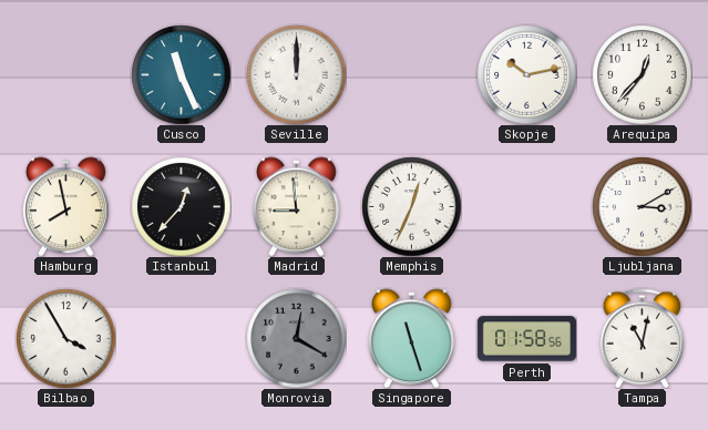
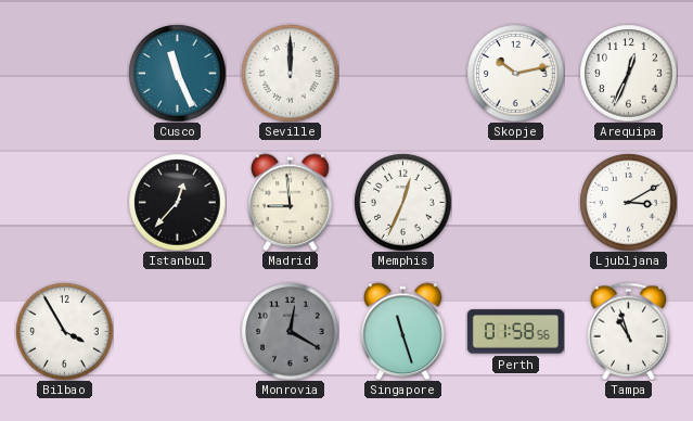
Arequipa: 12:37 -> 12:34
Hamburg: 7:58 -> none
Tampa: 11:02 -> 10:57
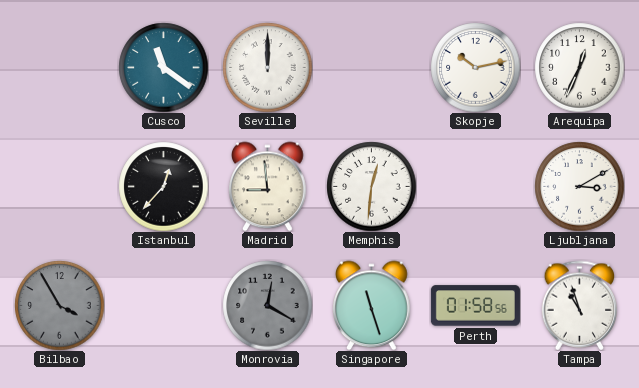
Cusco: 11:26 -> 11:21
Memphis: 12:34 -> 12:31
Bilbao dial: white -> grey
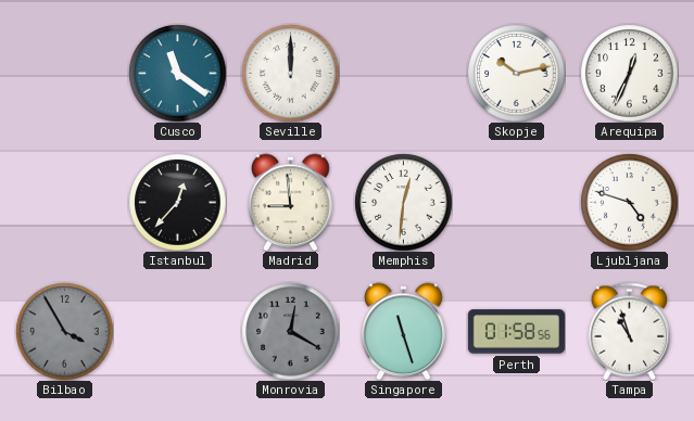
Ljubljana: 3:10 -> 4:48
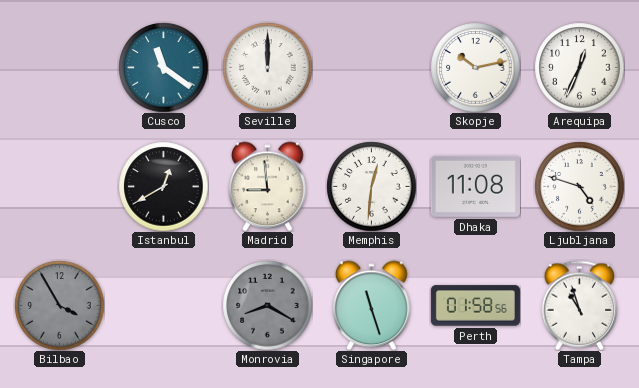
Istanbul: 12:37 -> 12:40
Dhaka: none -> 11:08
Monrovia: 12:20 -> 8:20
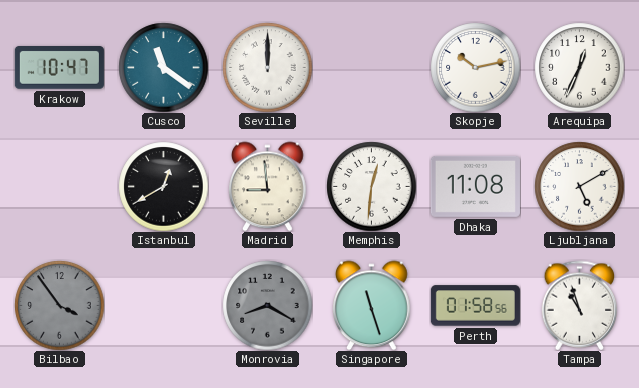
Krakow: none -> 10:47
Ljubljana: 4:48 -> 5:10
Bilbao: 3:55 -> 3:54
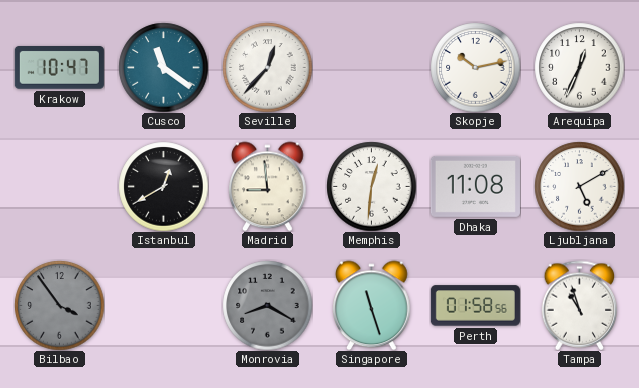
Seville: 12:00 -> 12:37
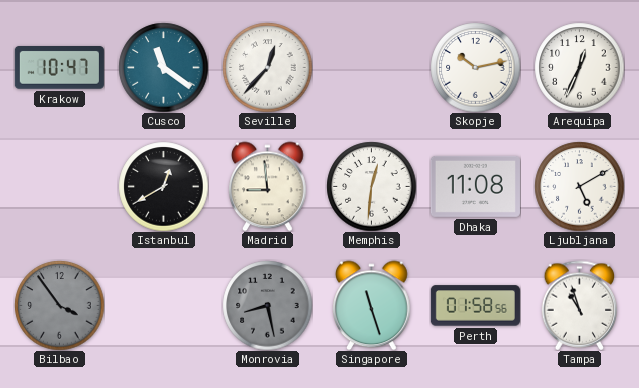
Monrovia: 8:20 -> 8:28
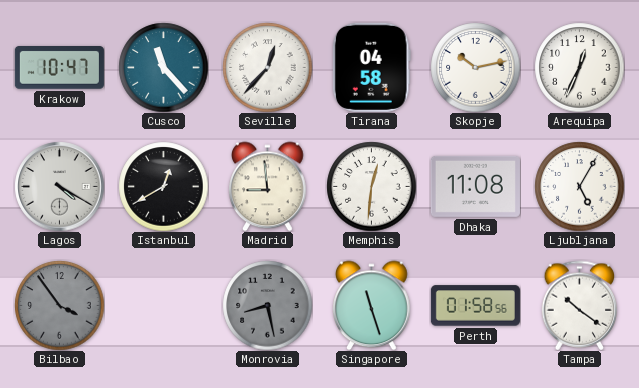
Cusco: 11:21 -> 11:23
Tirana: none -> 04:58
Lagos: none -> 4:20
Ljubljana: 5:10 -> 5:05
Tampa: 10:57 -> 10:21
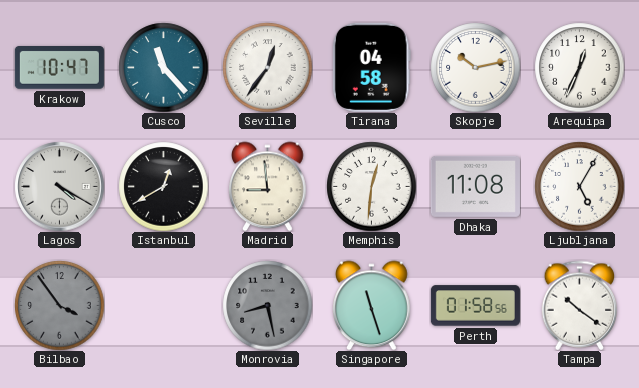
Seville: 12:37 -> 12:36
